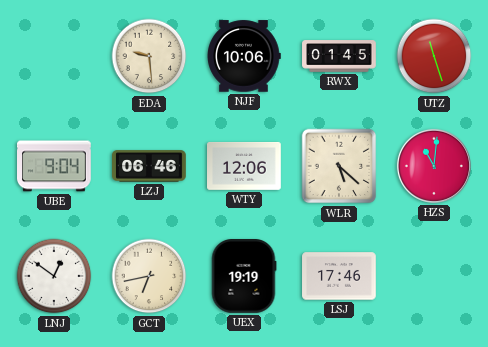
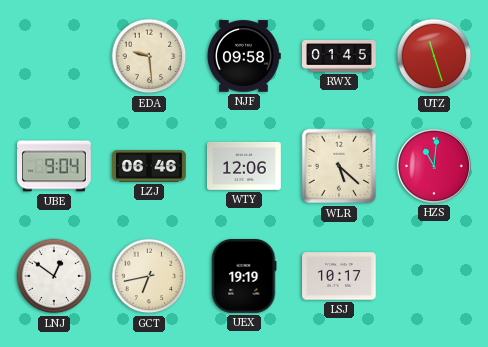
NJF: 10:06 -> 09:58
LSJ: 17:46 -> 10:17
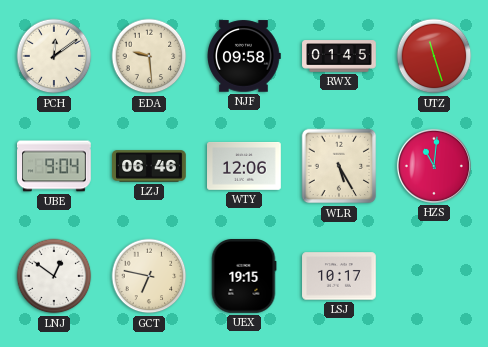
PCH: none -> 12:09
WLR: 5:22 -> 5:25
GCT: 6:43 -> 6:47
UEX: 19:19 -> 19:15
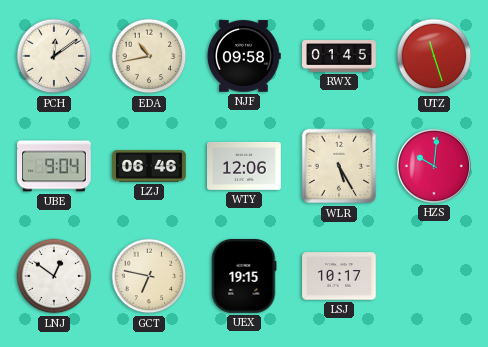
EDA: 9:29 -> 10:43
HZS: 11:01 -> 10:01
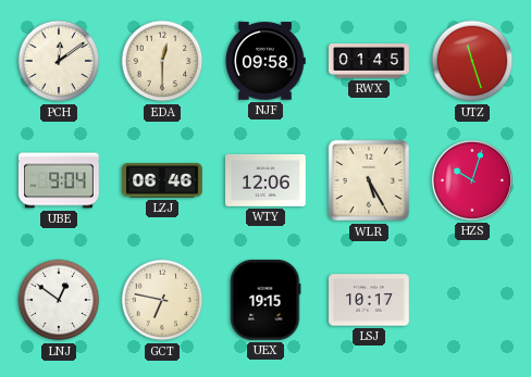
EDA: 10:43 -> 12:30
HZS: 10:01 -> 10:03
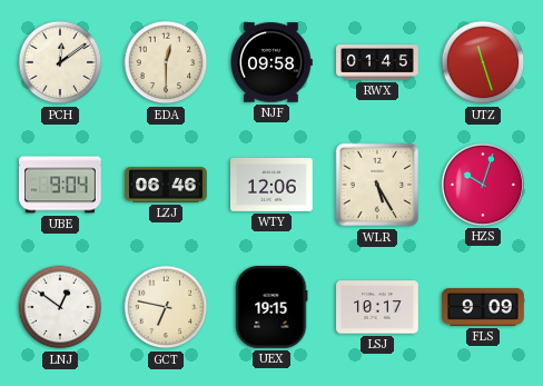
FLS: none -> 9:09
